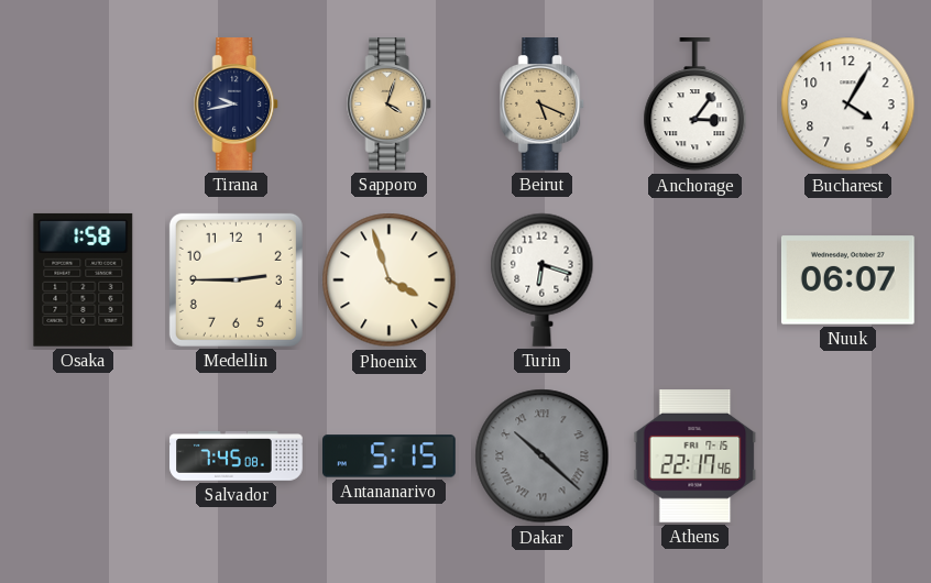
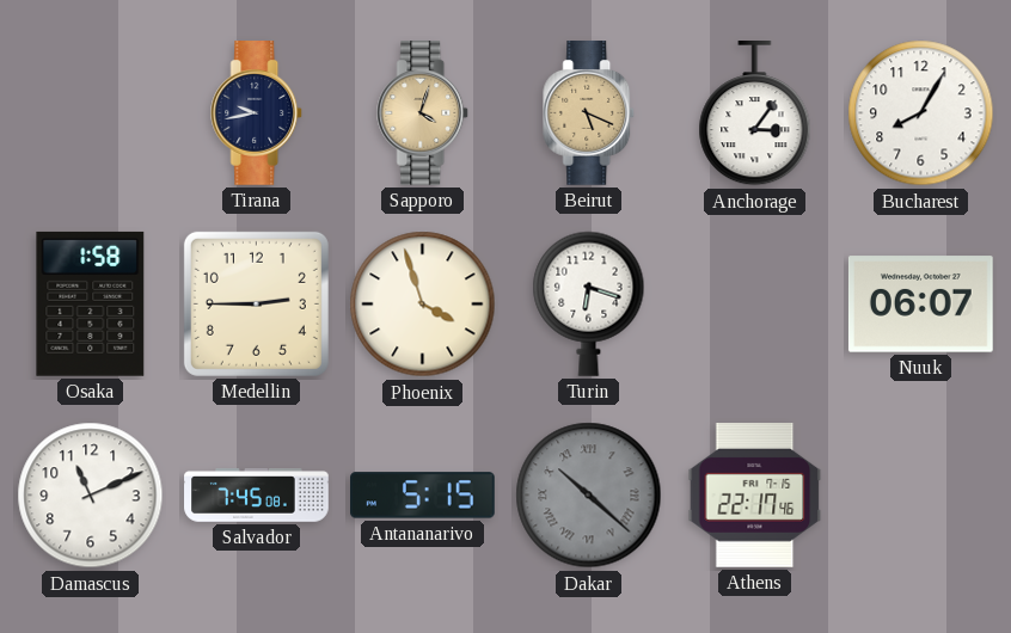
Bucharest: 4:05 -> 8:05
Damascus: none -> 11:11
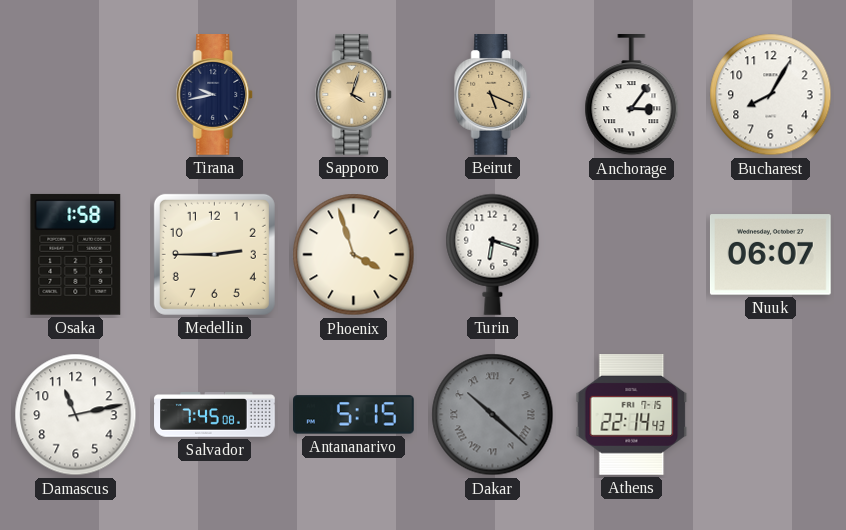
Damascus: 11:11 -> 11:13
Athens: 22:17 -> 22:14
